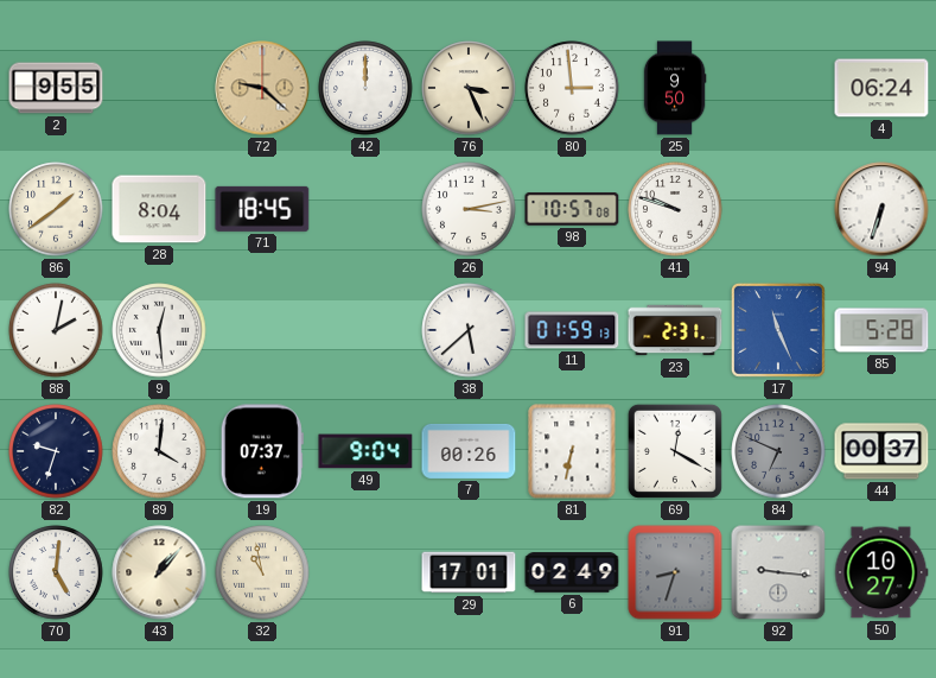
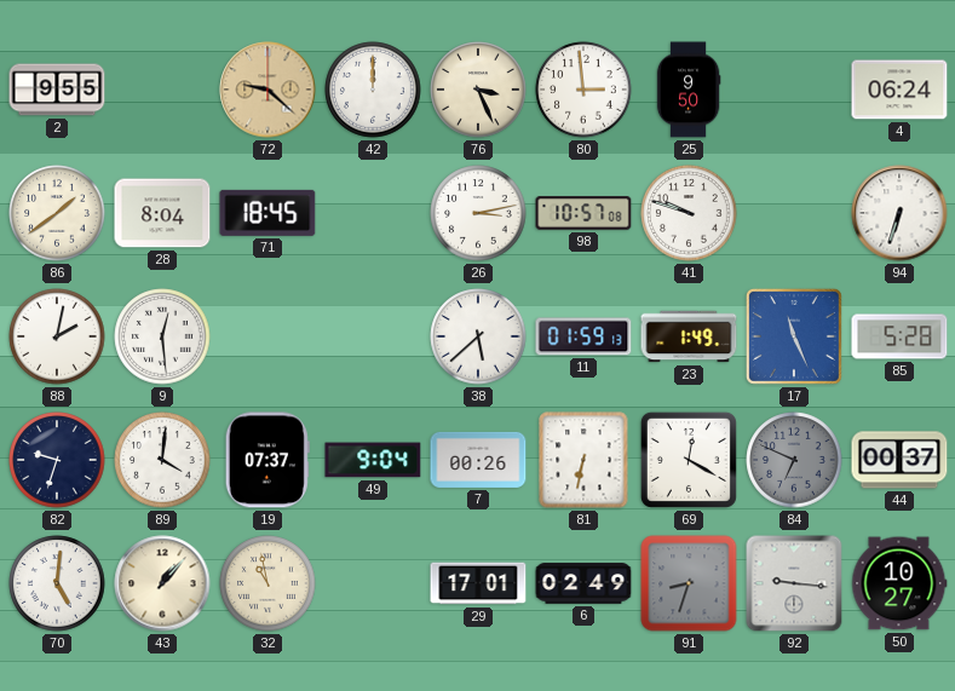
23: 2:31 -> 1:49
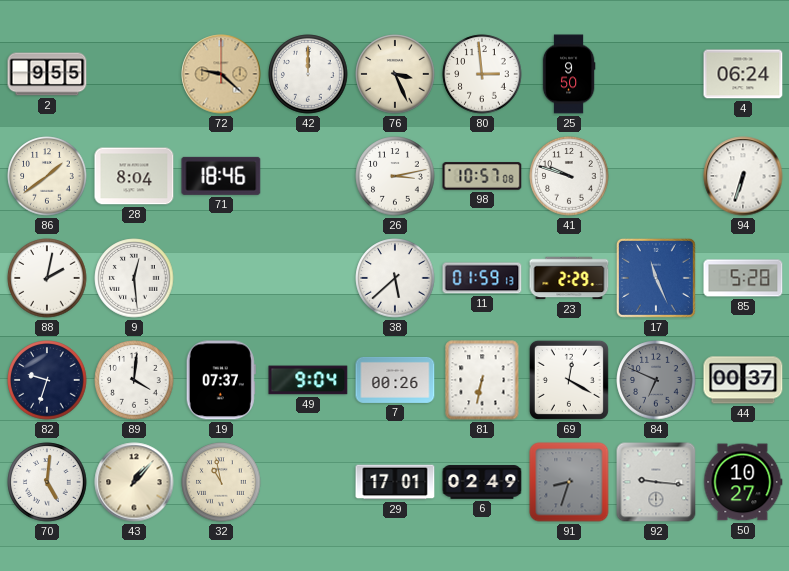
71: 18:45 -> 18:46
23: 1:49 -> 2:29
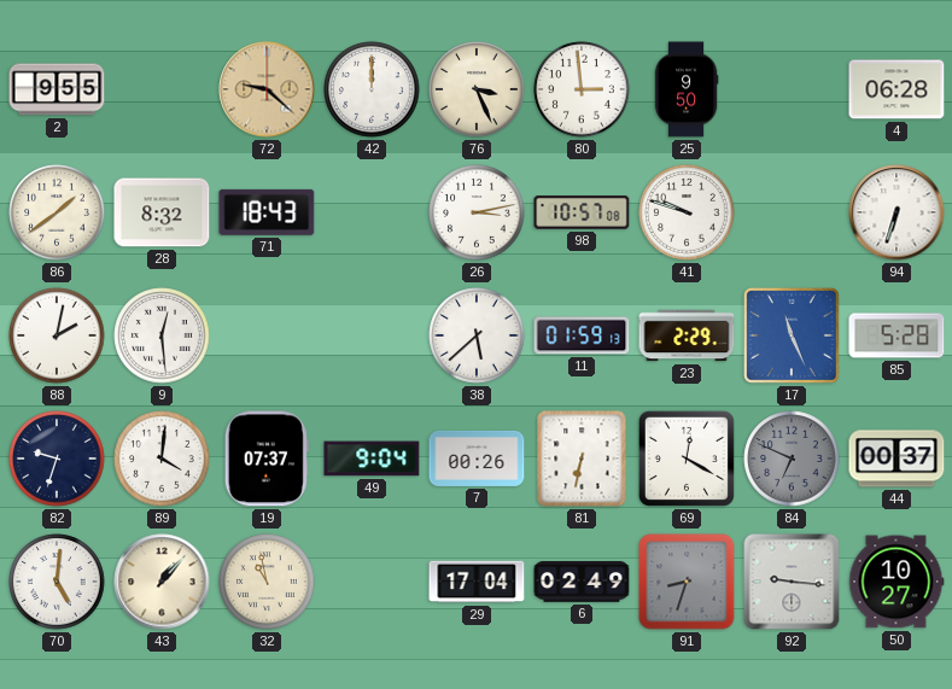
4: 06:24 -> 06:28
28: 8:04 -> 8:32
71: 18:46 -> 18:43
29: 17:01 -> 17:04
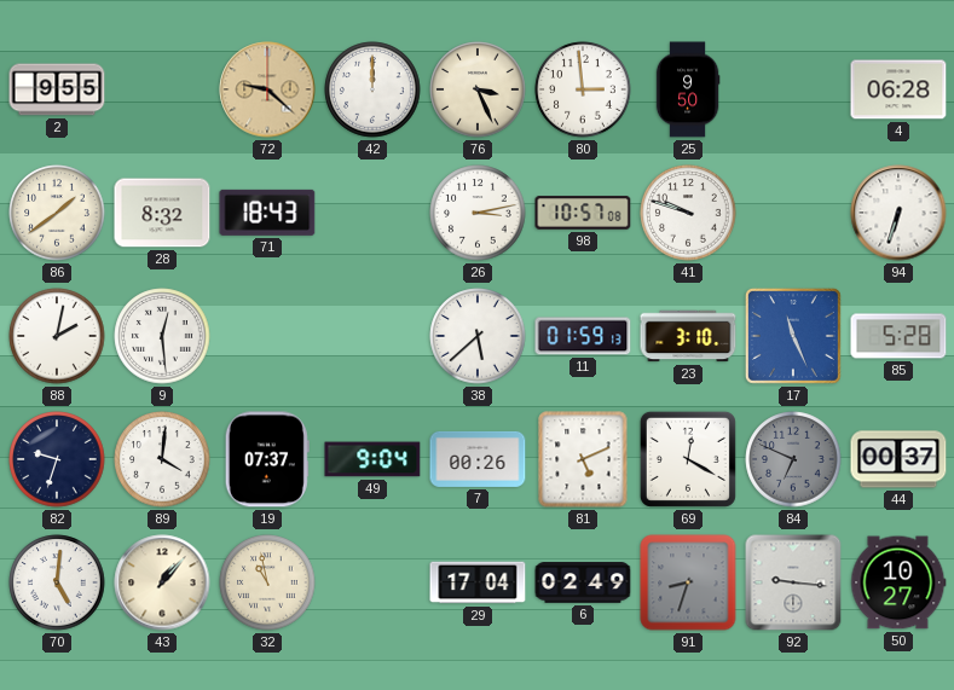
23: 2:29 -> 3:10
81: 6:32 -> 5:11
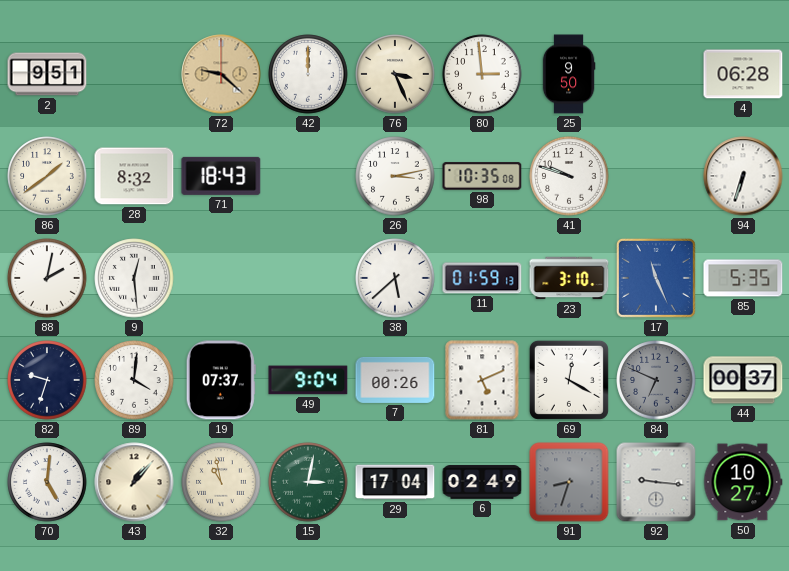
2: 9:55 -> 9:51
98: 10:57 -> 10:35
85: 5:28 -> 5:35
15: none -> 3:02
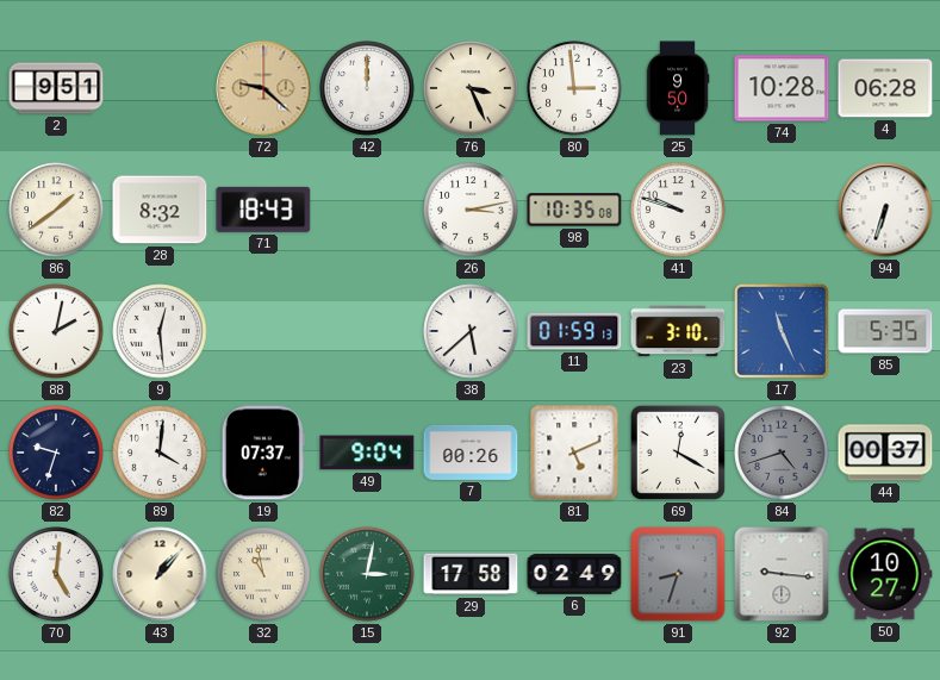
74: none -> 10:28
84: 6:49 -> 4:42
29: 17:04 -> 17:58
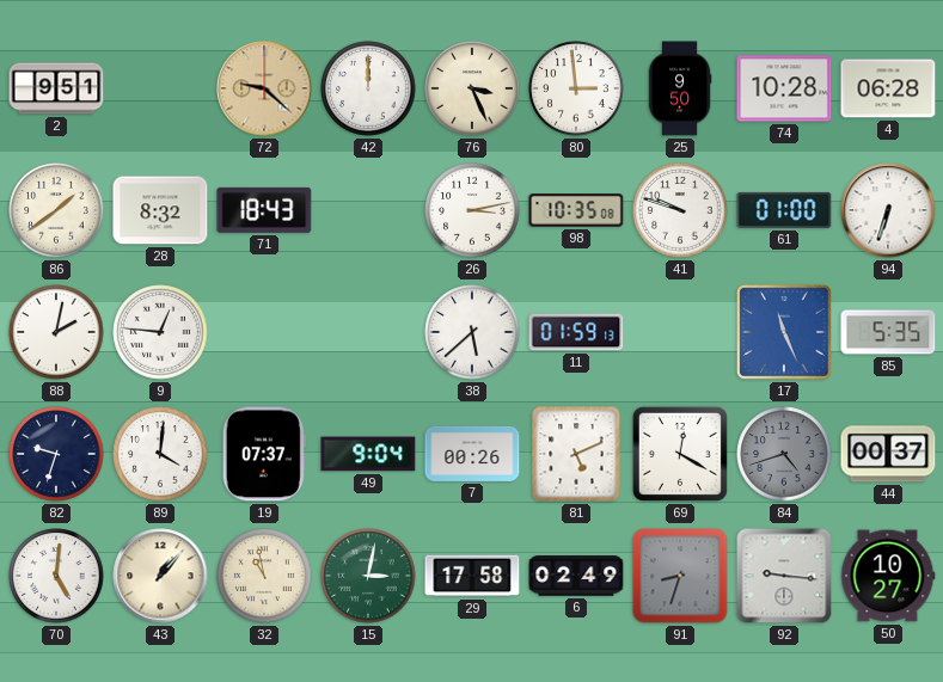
61: none -> 01:00
9: 12:29 -> 12:46
23: 3:10 -> none
